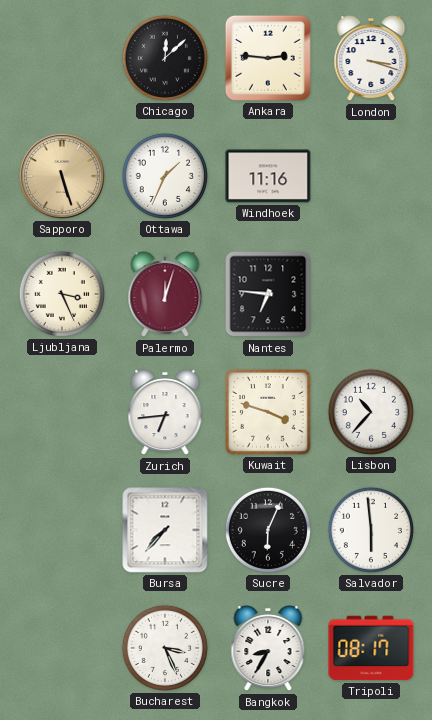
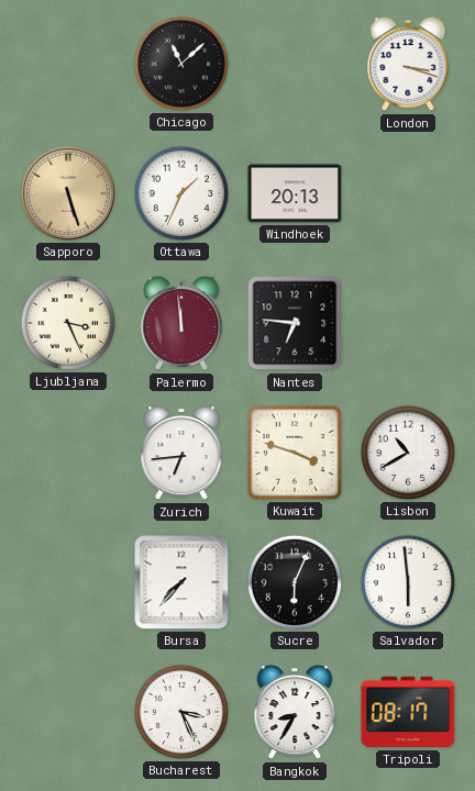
Chicago: 12:08 -> 11:08
Ankara: 2:46 -> none
Windhoek: 11:16 -> 20:13
Palermo: 12:03 -> 11:59
Lisbon: 10:37 -> 10:40
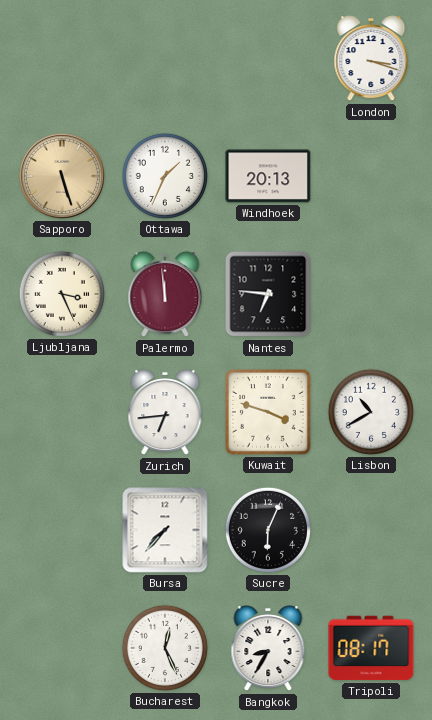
Chicago: 11:08 -> none
Salvador: 5:59 -> none
Bucharest: 3:26 -> 12:26
